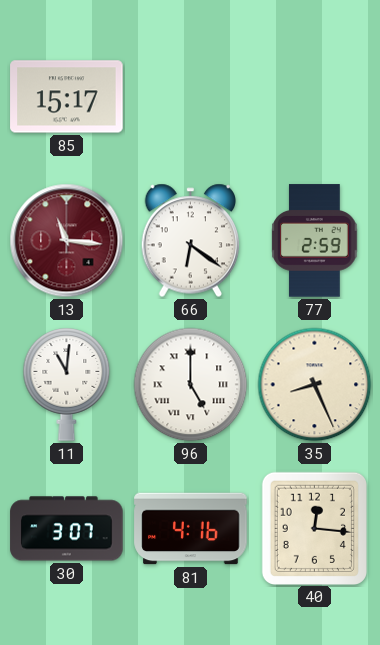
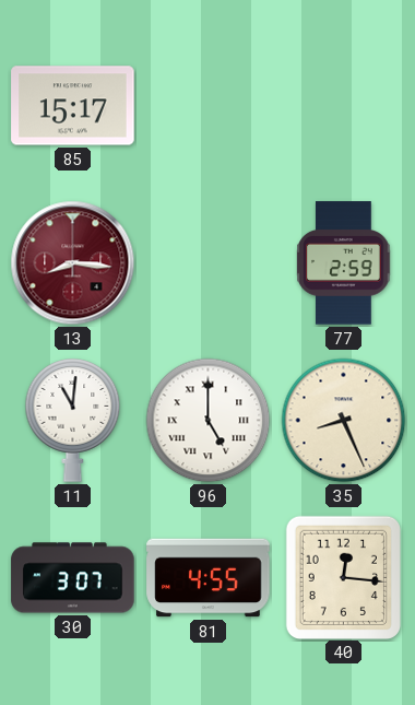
13: 11:16 -> 8:16
66: 6:21 -> none
81: 4:16 -> 4:55
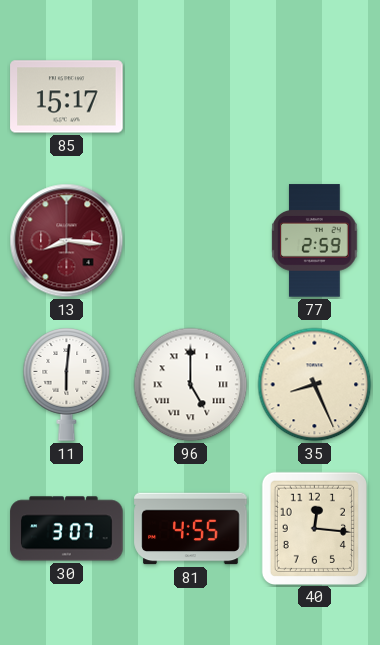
11: 11:01 -> 6:01
